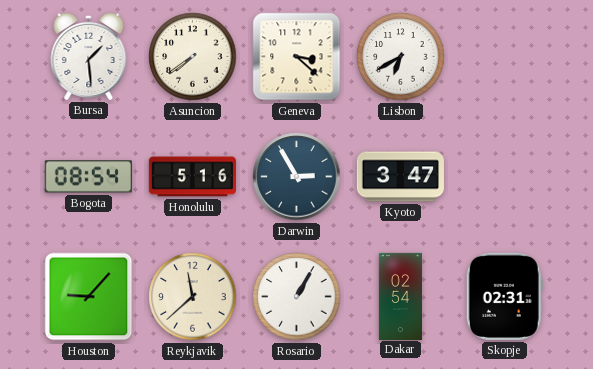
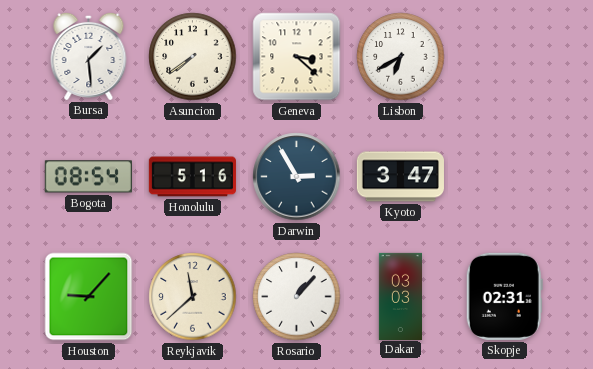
Rosario: 1:05 -> 1:07
Dakar: 02:54 -> 03:03
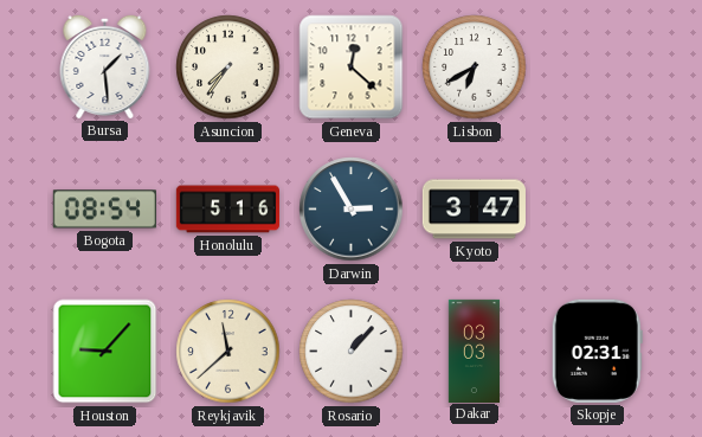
Asuncion: 7:39 -> 7:36
Geneva: 3:22 -> 12:22
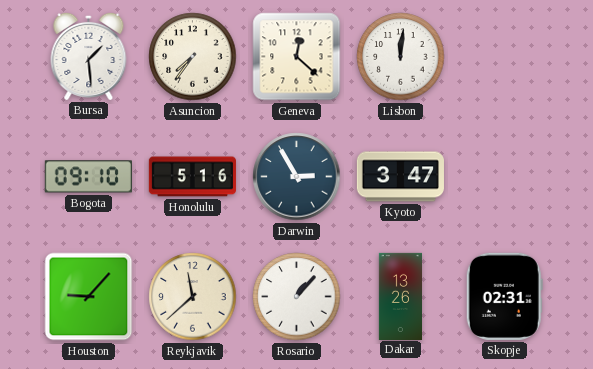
Lisbon: 6:40 -> 12:01
Bogota: 08:54 -> 09:10
Dakar: 03:03 -> 13:26
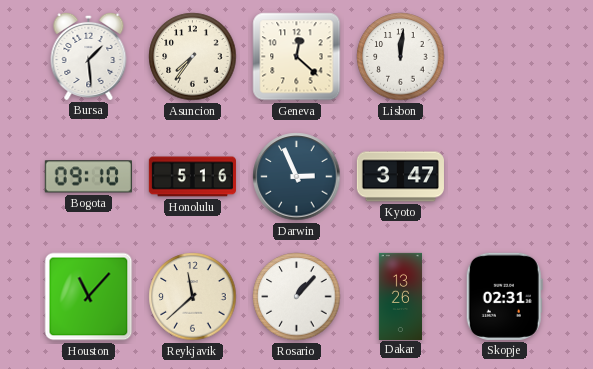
Darwin: 2:55 -> 2:56
Houston: 9:07 -> 11:07
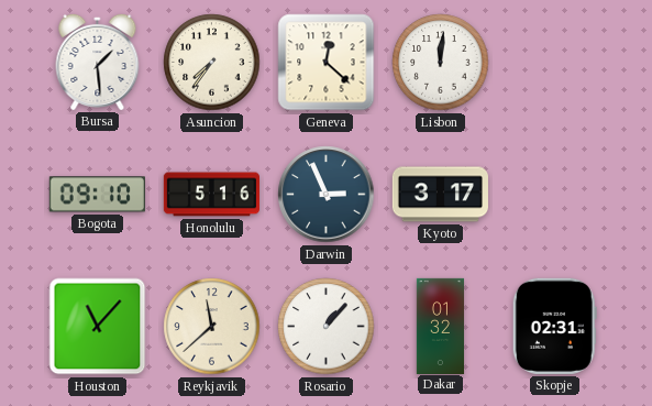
Kyoto: 3:47 -> 3:17
Dakar: 13:26 -> 01:32
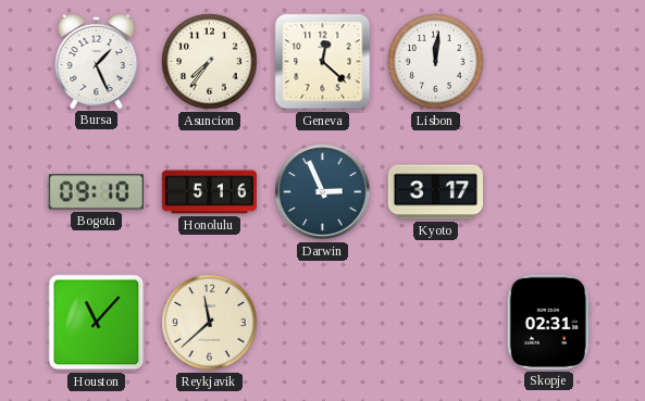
Bursa: 1:29 -> 1:26
Rosario: 1:07 -> none
Dakar: 01:32 -> none
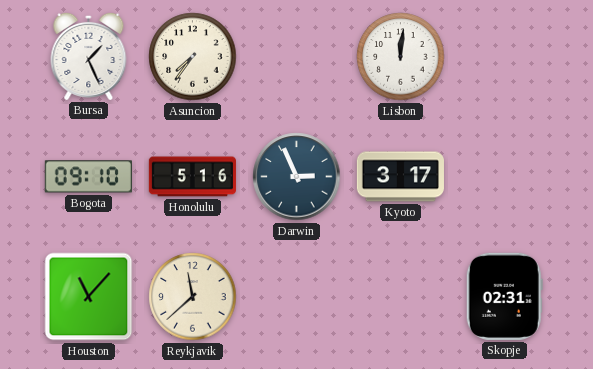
Geneva: 12:22 -> none
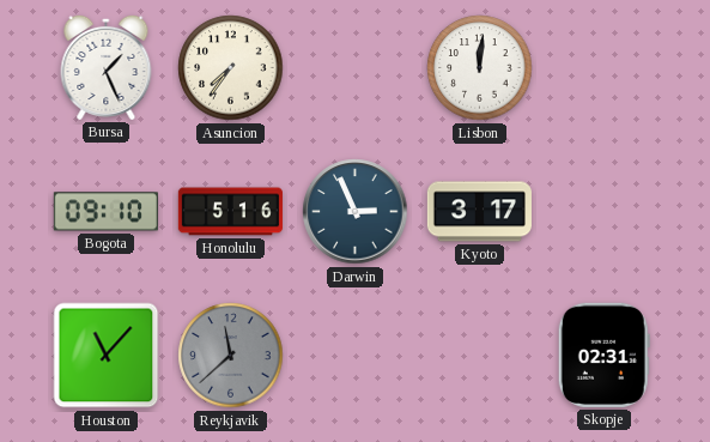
Reykjavik dial: cream -> grey
